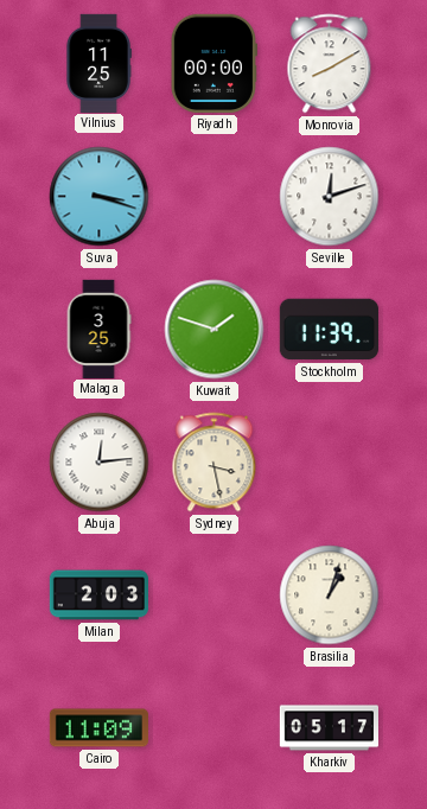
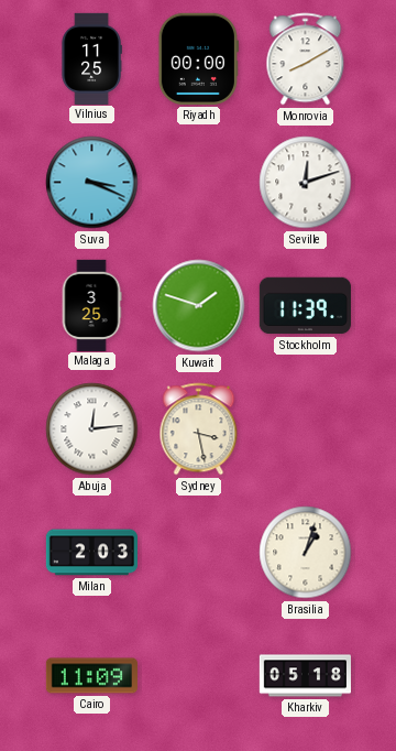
Suva: 3:18 -> 3:19
Kharkiv: 05:17 -> 05:18
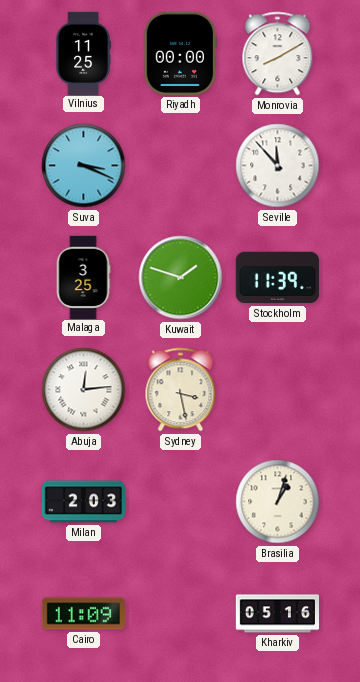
Seville: 12:12 -> 11:53
Kharkiv: 05:18 -> 05:16
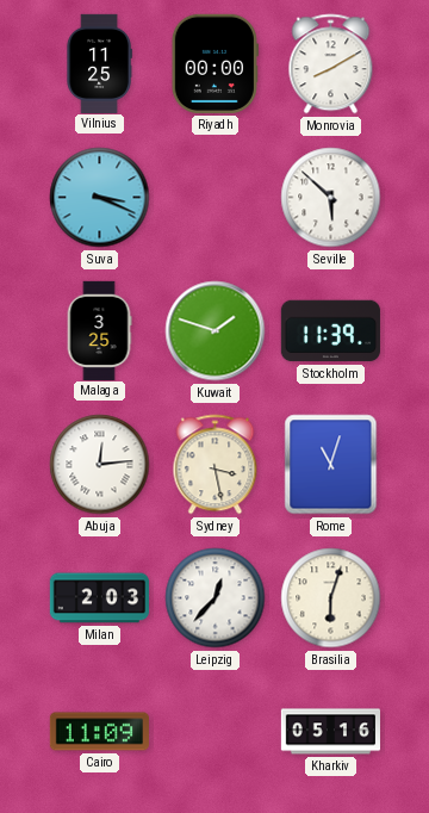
Seville: 11:53 -> 5:52
Rome: none -> 11:03
Leipzig: none -> 12:37
Brasilia: 1:03 -> 6:03
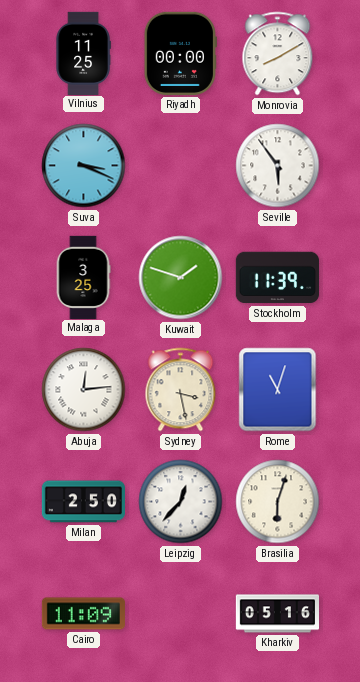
Seville: 5:52 -> 5:54
Milan: 2:03 -> 2:50
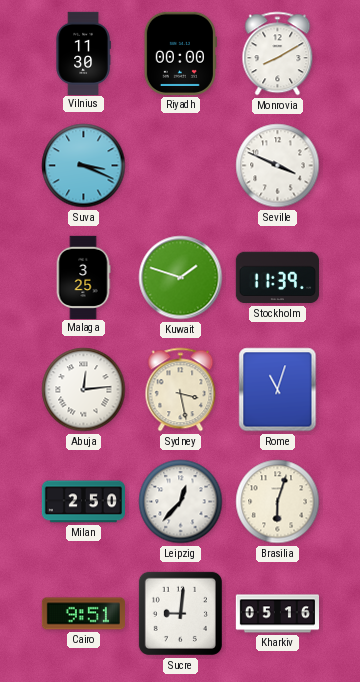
Vilnius: 11:25 -> 11:30
Seville: 5:54 -> 3:49
Cairo: 11:09 -> 9:51
Sucre: none -> 9:01
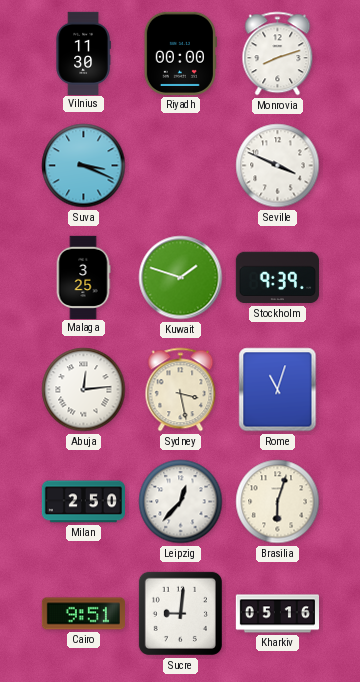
Monrovia: 8:10 -> 8:12
Stockholm: 11:39 -> 9:39
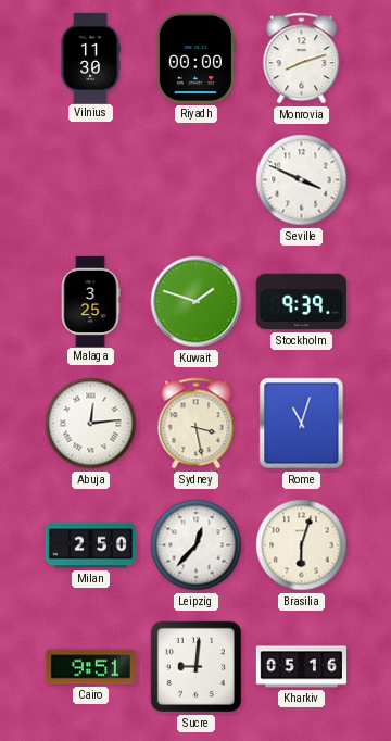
Suva: 3:19 -> none
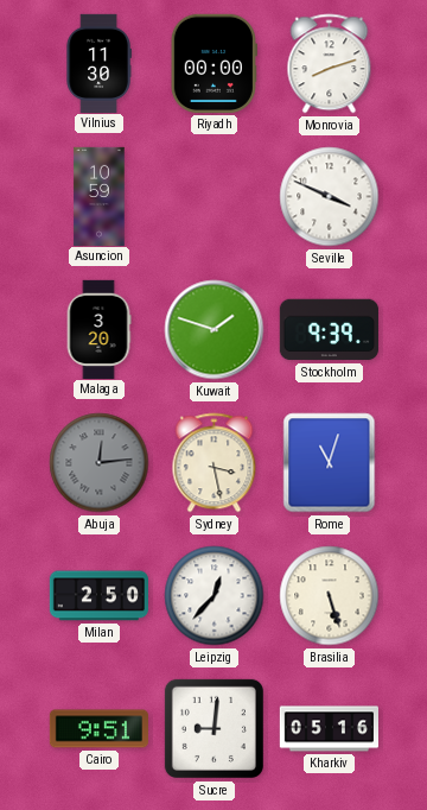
Asuncion: none -> 10:59
Malaga: 3:25 -> 3:20
Abuja dial: white -> grey
Brasilia: 6:03 -> 5:27
